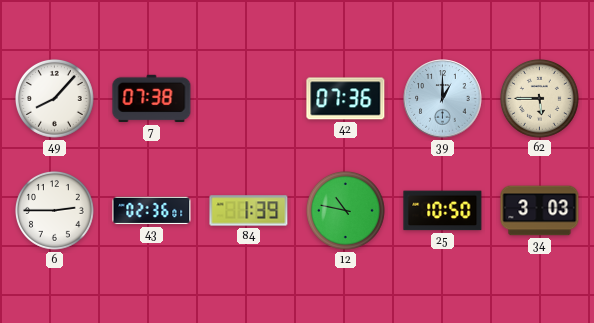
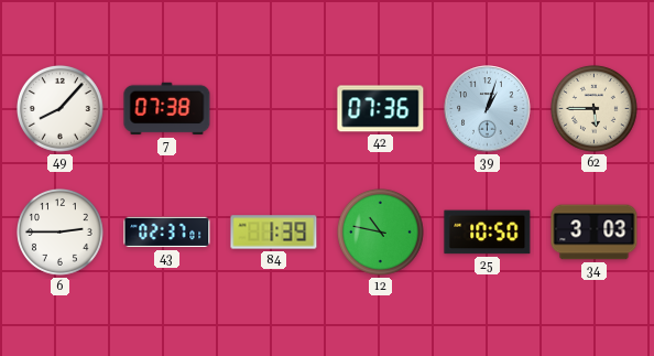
39: 1:00 -> 1:03
43: 02:36 -> 02:37
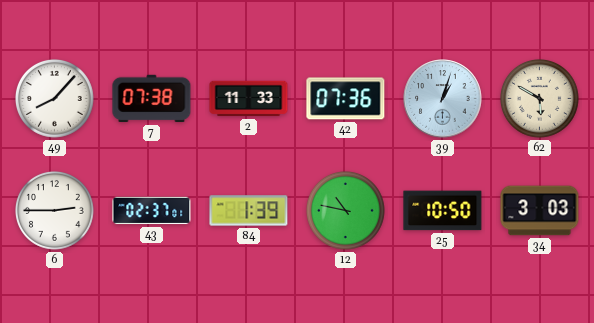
2: none -> 11:33
62: 5:45 -> 5:50
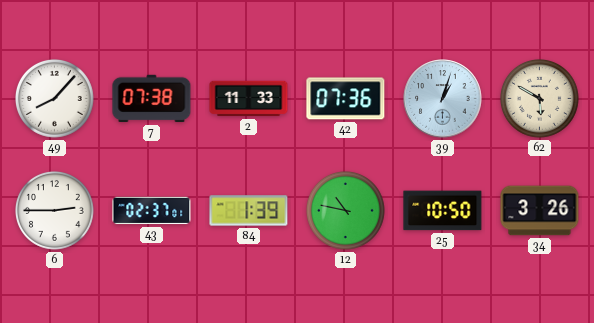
34: 3:03 -> 3:26
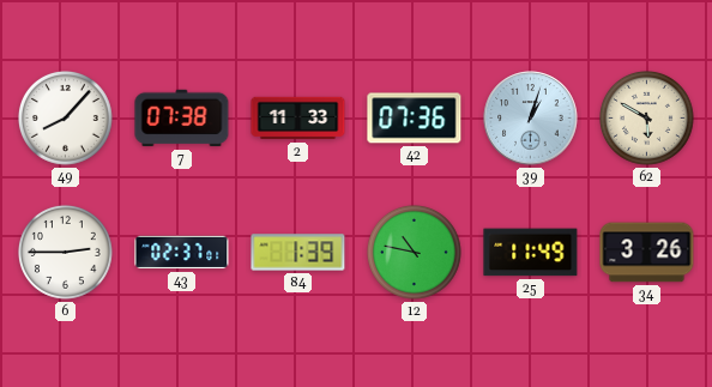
25: 10:50 -> 11:49
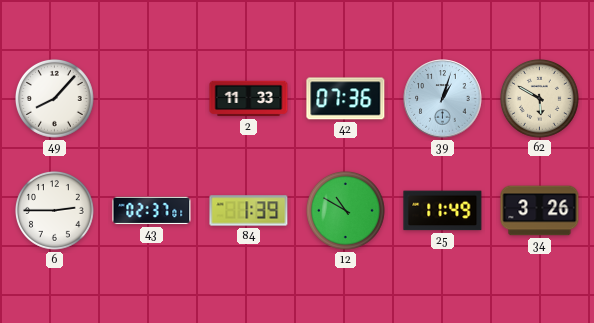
7: 07:38 -> none
12: 10:47 -> 10:50
